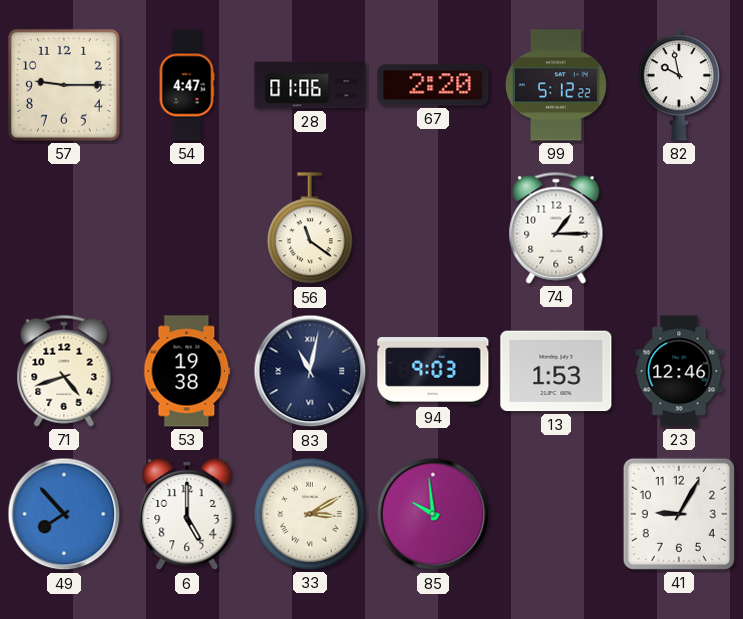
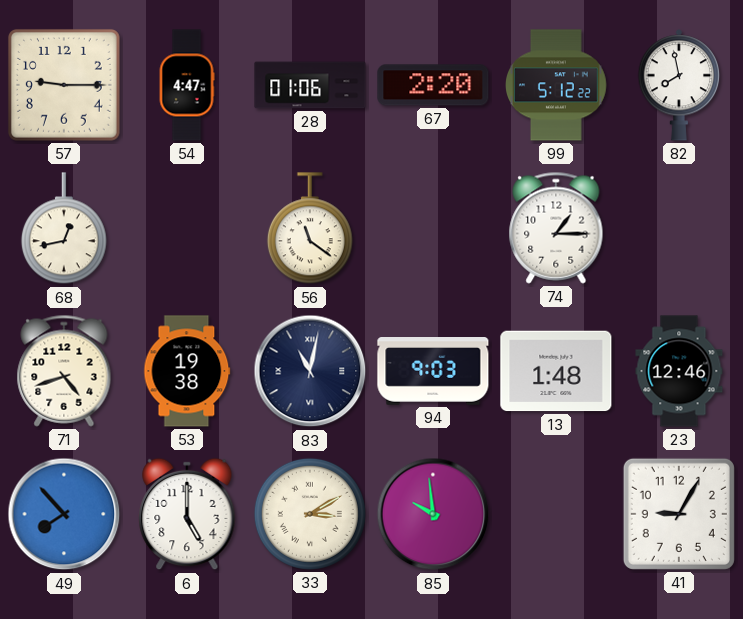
82: 9:58 -> 7:58
68: none -> 12:43
13: 1:53 -> 1:48
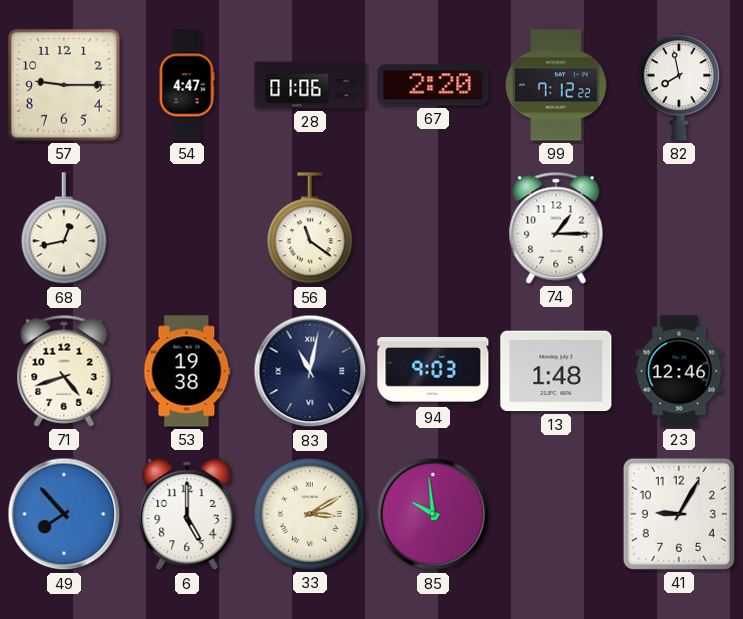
99: 5:12 -> 7:12
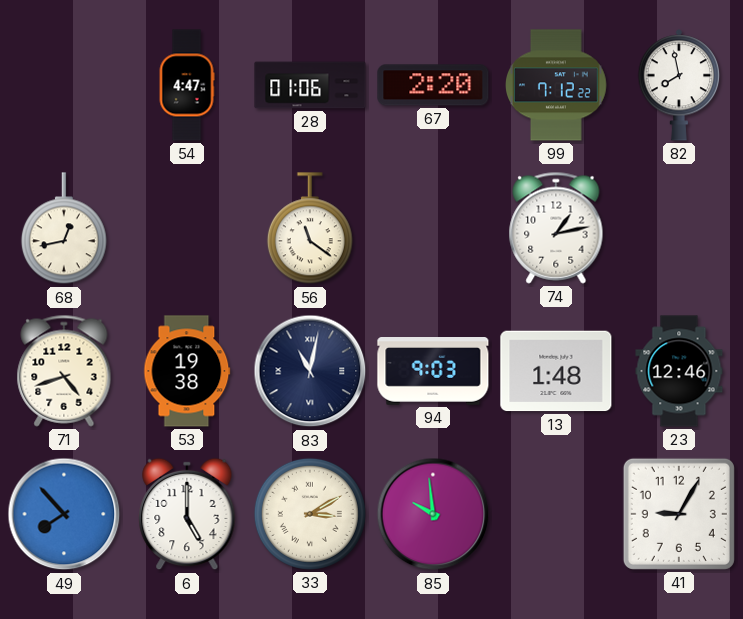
57: 9:15 -> none
74: 1:15 -> 1:13
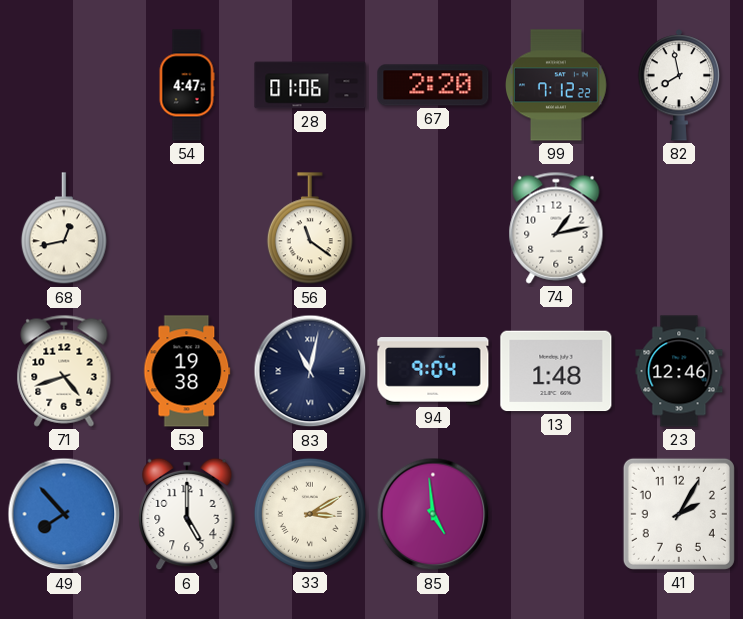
94: 9:03 -> 9:04
85: 9:59 -> 4:59
41: 9:05 -> 2:05
